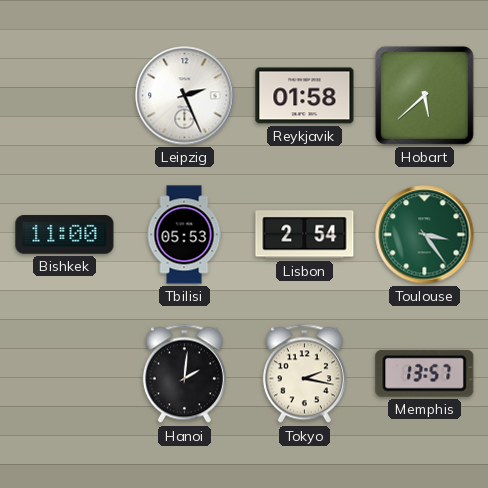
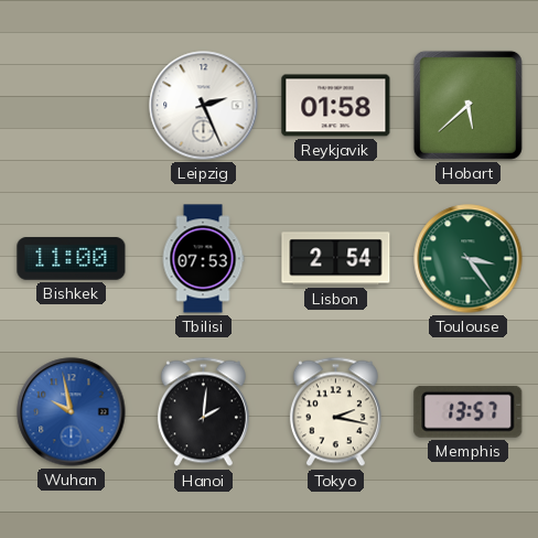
Tbilisi: 05:53 -> 07:53
Wuhan: none -> 9:58
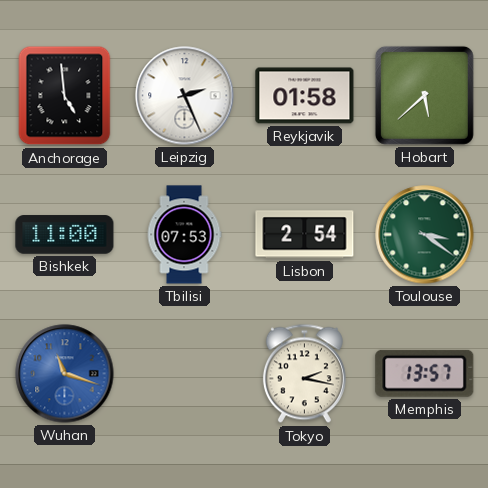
Anchorage: none -> 4:59
Toulouse: 3:24 -> 3:21
Wuhan: 9:58 -> 11:18
Hanoi: 2:01 -> none
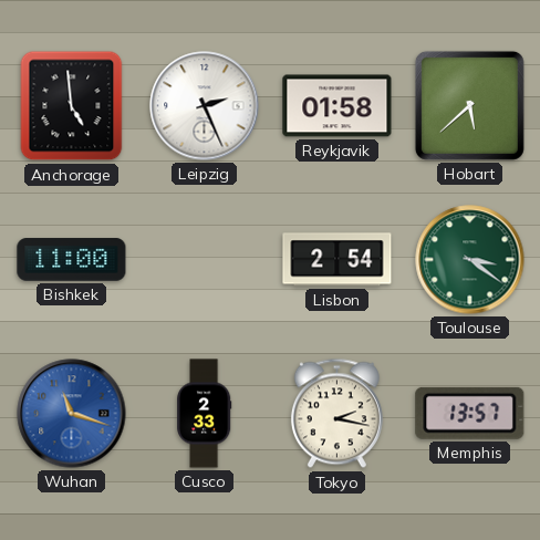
Tbilisi: 07:53 -> none
Cusco: none -> 2:33
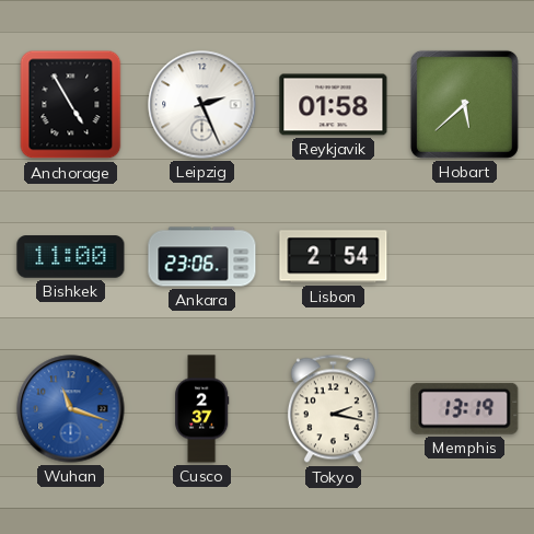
Anchorage: 4:59 -> 4:55
Ankara: none -> 23:06
Toulouse: 3:21 -> none
Cusco: 2:33 -> 2:37
Memphis: 13:57 -> 13:19
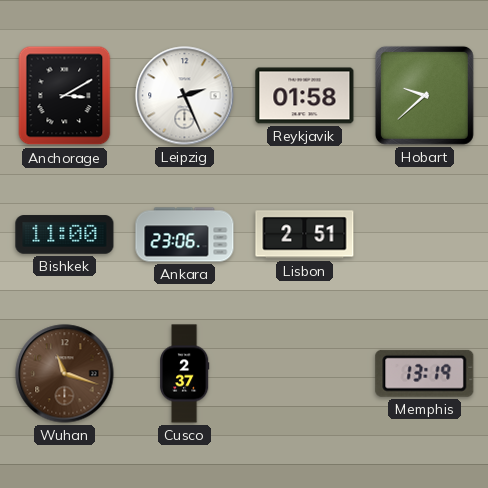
Anchorage: 4:55 -> 3:10
Hobart: 5:38 -> 9:38
Lisbon: 2:54 -> 2:51
Wuhan dial: blue -> brown
Tokyo: 2:17 -> none
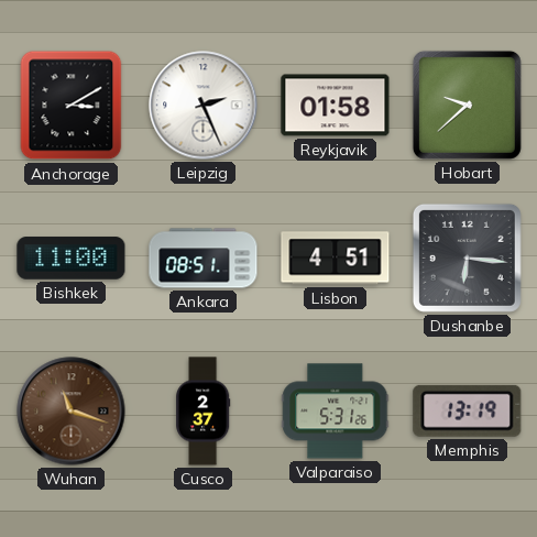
Ankara: 23:06 -> 08:51
Lisbon: 2:51 -> 4:51
Dushanbe: none -> 6:16
Valparaiso: none -> 5:31
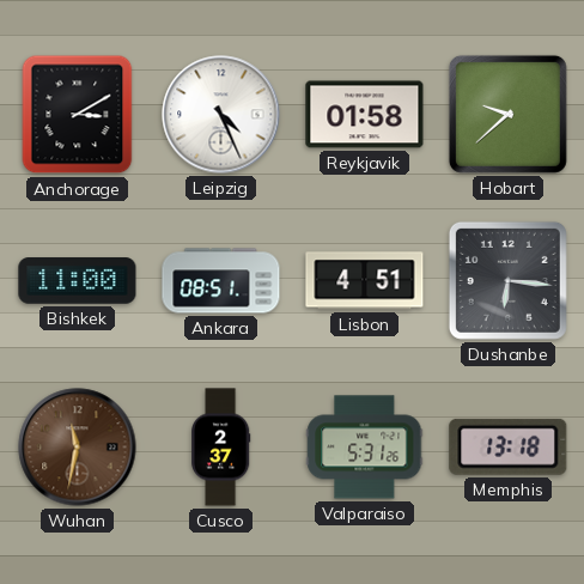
Leipzig: 2:26 -> 4:26
Wuhan: 11:18 -> 11:32
Memphis: 13:19 -> 13:18
